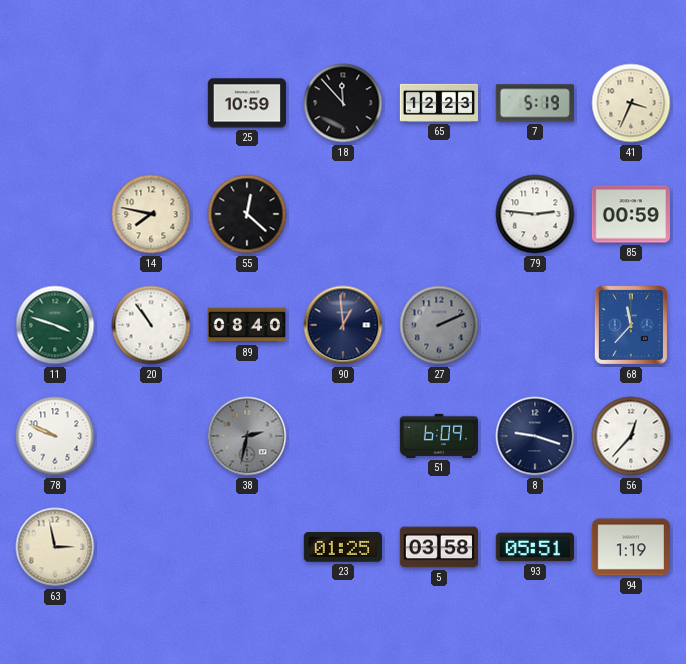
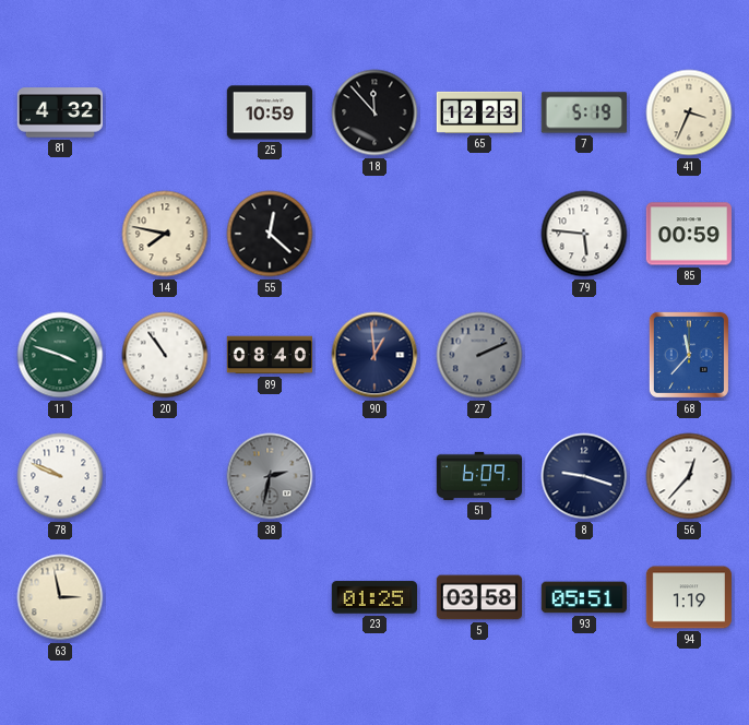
81: none -> 4:32
79: 2:46 -> 5:46
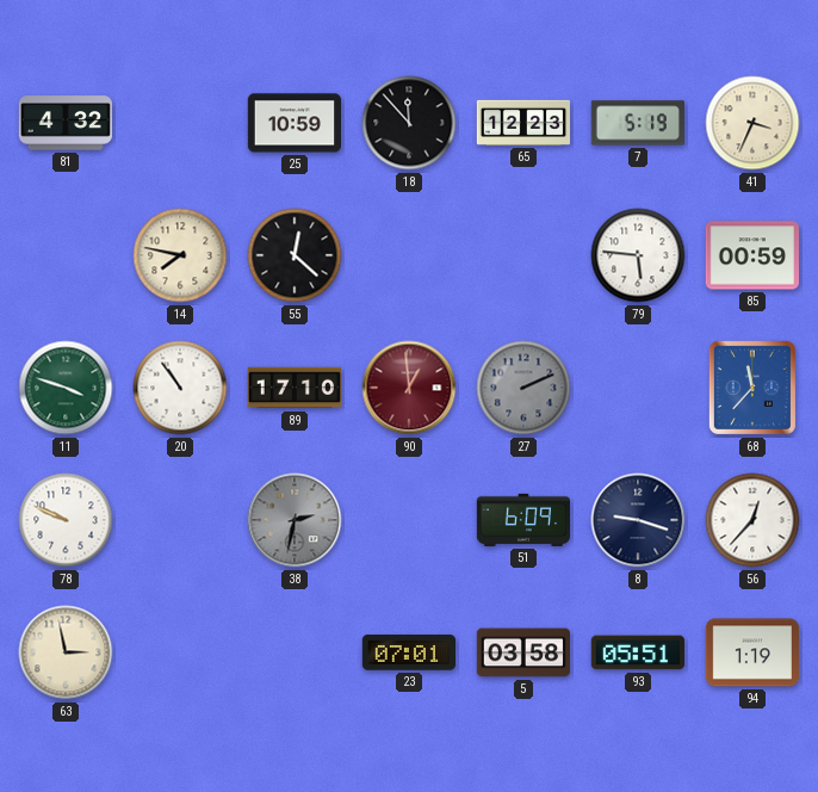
89: 08:40 -> 17:10
90 dial: navy -> burgundy
23: 01:25 -> 07:01
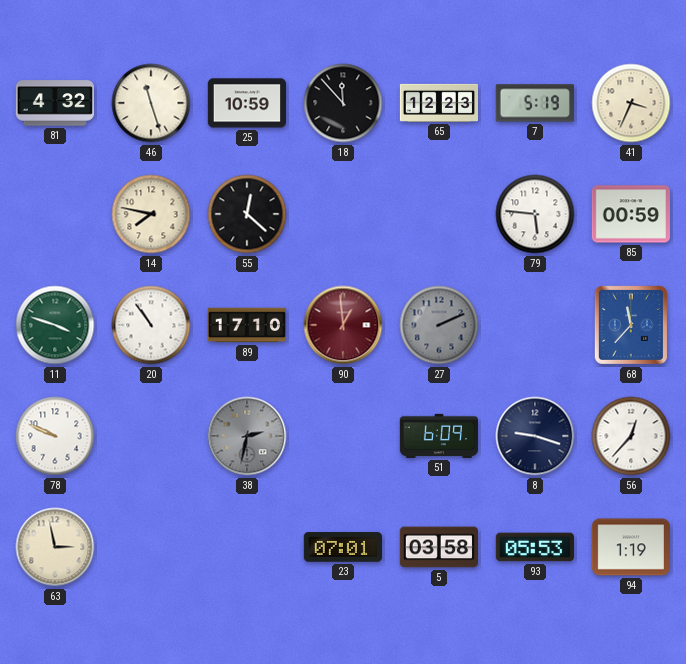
46: none -> 11:27
93: 05:51 -> 05:53
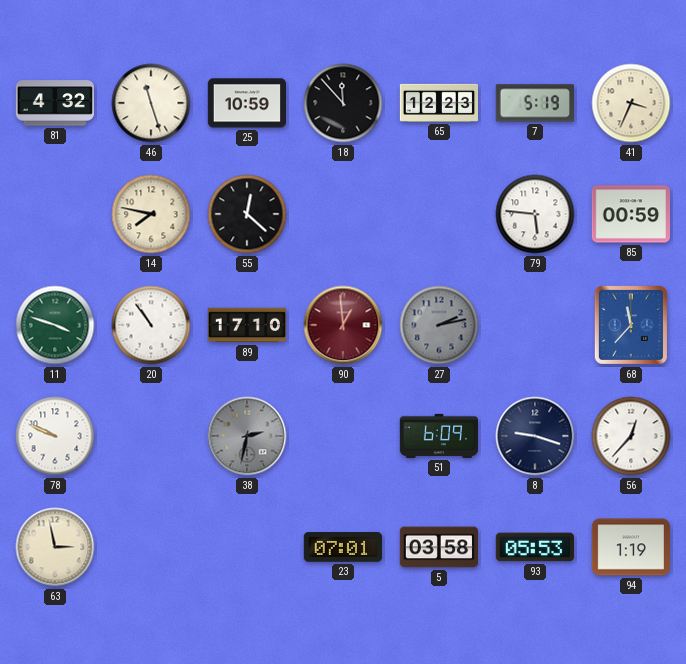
27: 2:11 -> 2:13
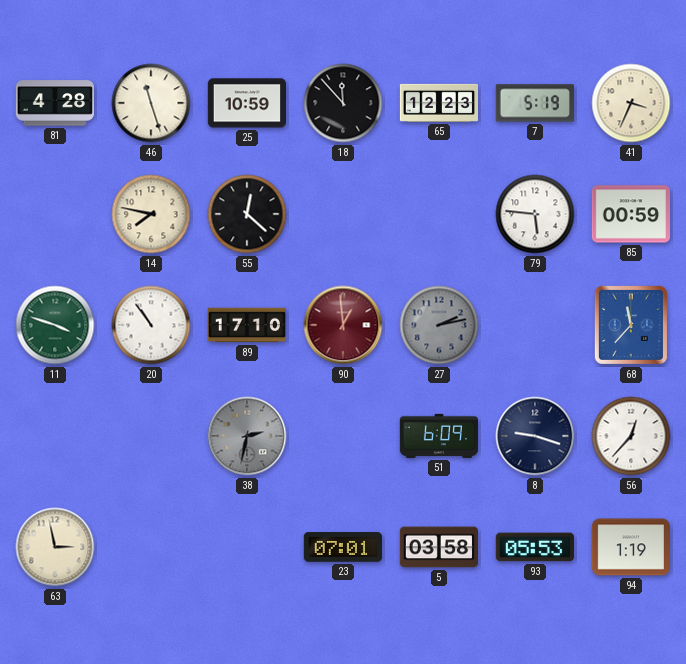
81: 4:32 -> 4:28
78: 9:49 -> none
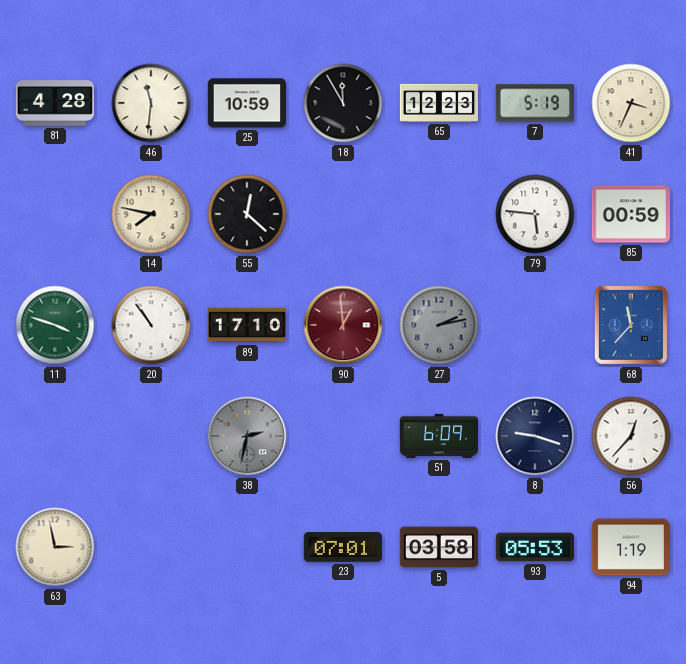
46: 11:27 -> 11:31
18: 11:53 -> 11:55
